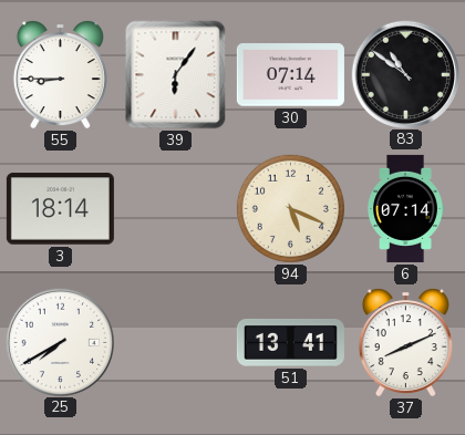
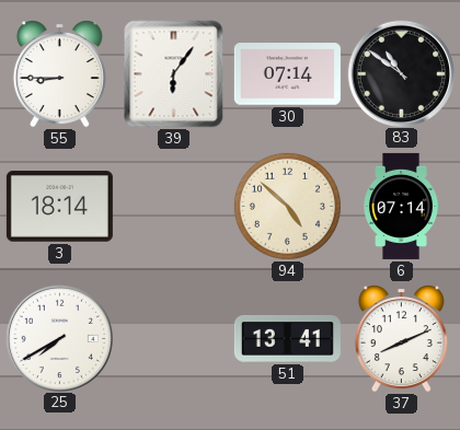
94: 5:19 -> 4:52
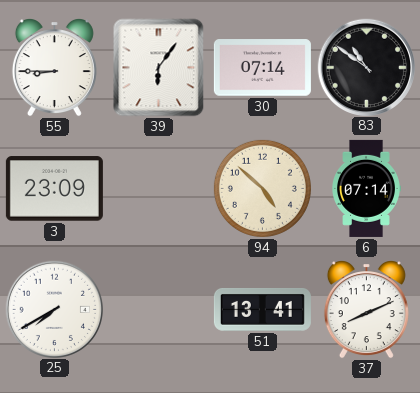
3: 18:14 -> 23:09
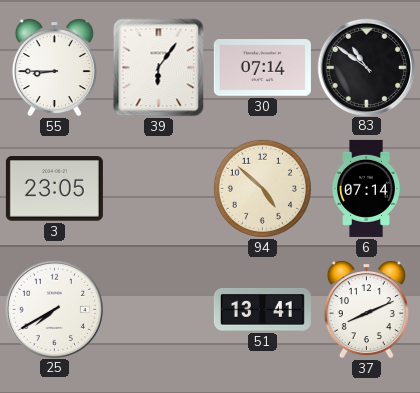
3: 23:09 -> 23:05
